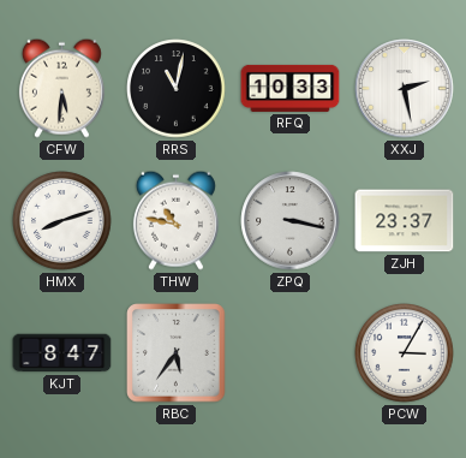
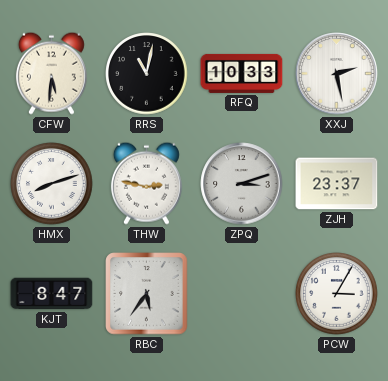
THW: 10:47 -> 2:47
ZPQ: 3:17 -> 3:12
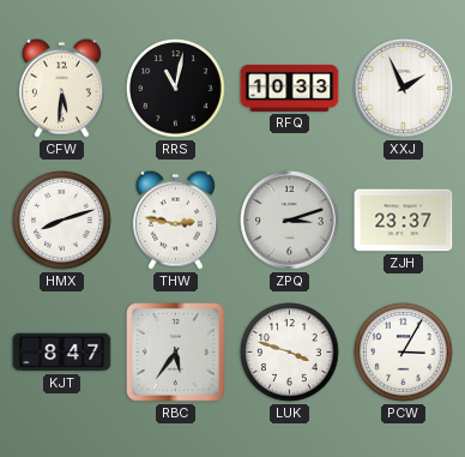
XXJ: 2:28 -> 1:56
LUK: none -> 3:48
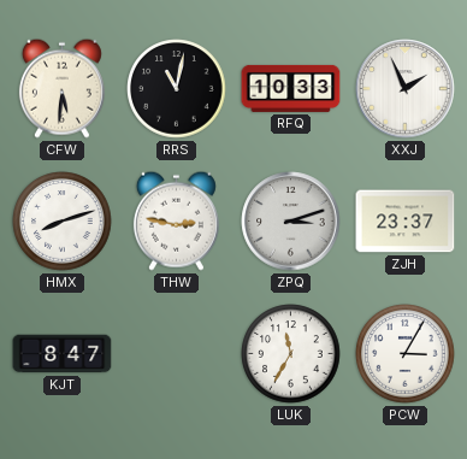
RBC: 5:36 -> none
LUK: 3:48 -> 11:35
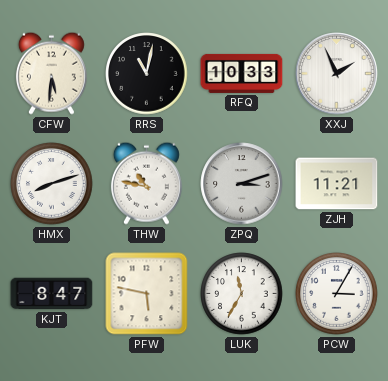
THW: 2:47 -> 10:47
ZJH: 23:37 -> 11:21
PFW: none -> 5:47
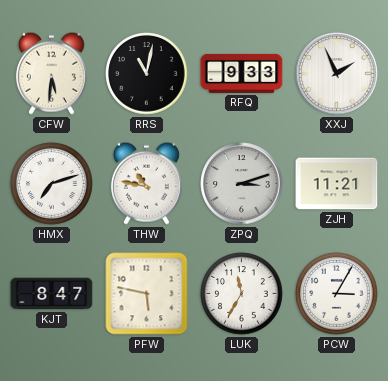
RFQ: 10:33 -> 9:33
HMX: 8:12 -> 7:12
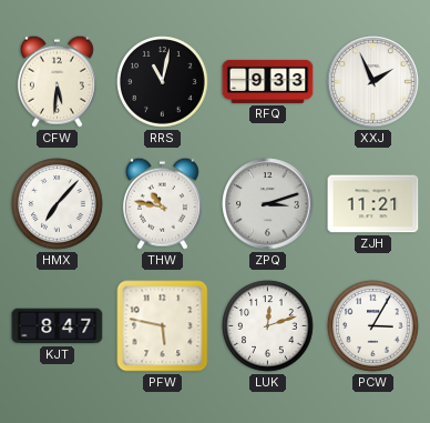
HMX: 7:12 -> 7:07
LUK: 11:35 -> 12:12
